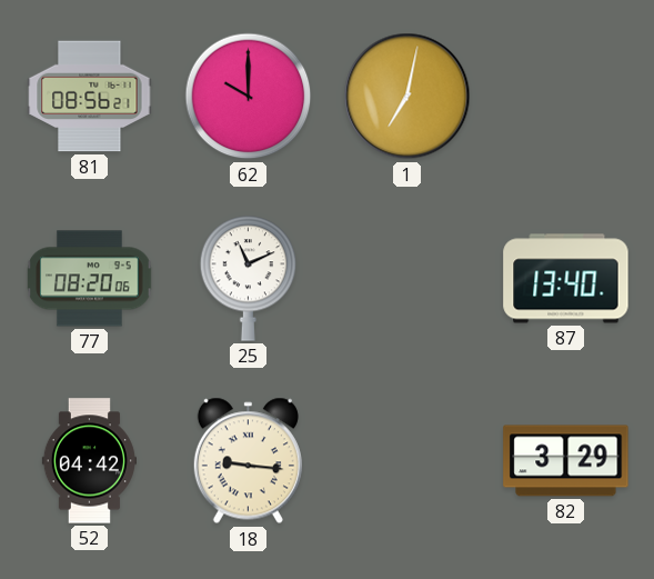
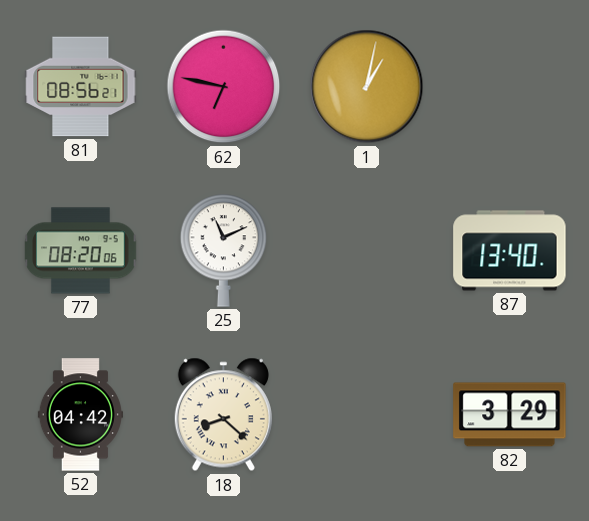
62: 10:00 -> 6:47
1: 7:02 -> 1:02
18: 9:16 -> 8:22
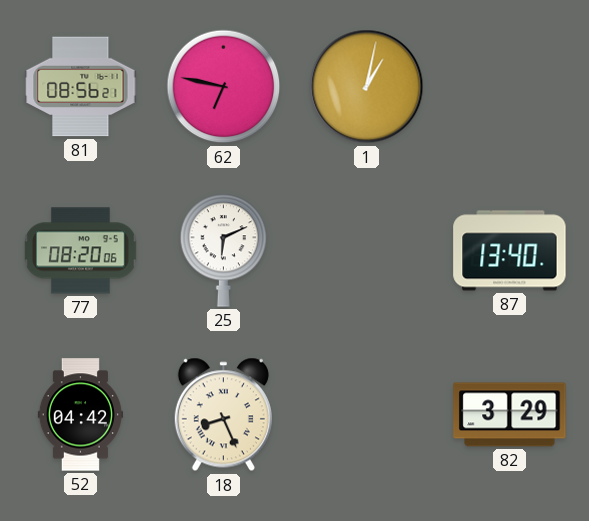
25: 11:11 -> 6:11
18: 8:22 -> 8:26
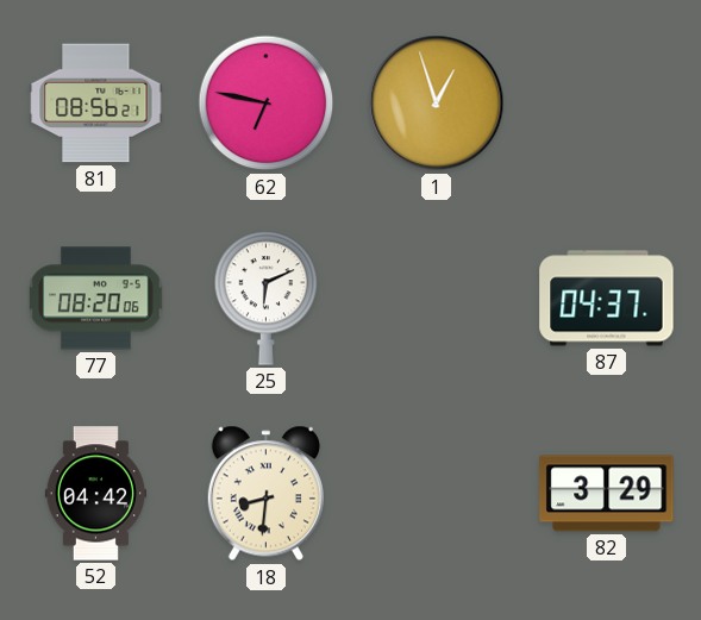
1: 1:02 -> 12:57
87: 13:40 -> 04:37
18: 8:26 -> 8:31
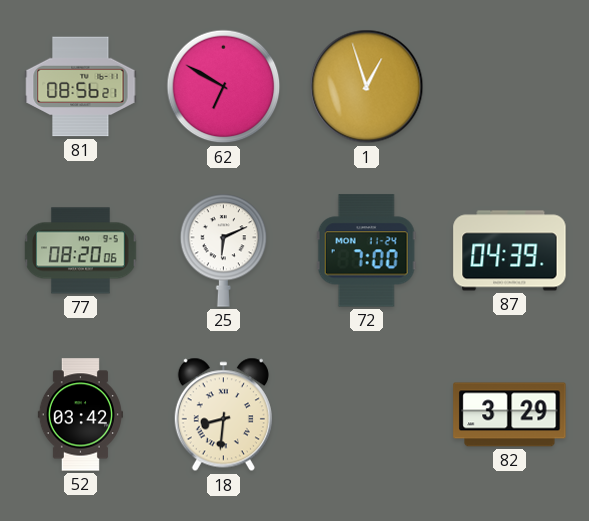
62: 6:47 -> 6:50
72: none -> 7:00
87: 04:37 -> 04:39
52: 04:42 -> 03:42
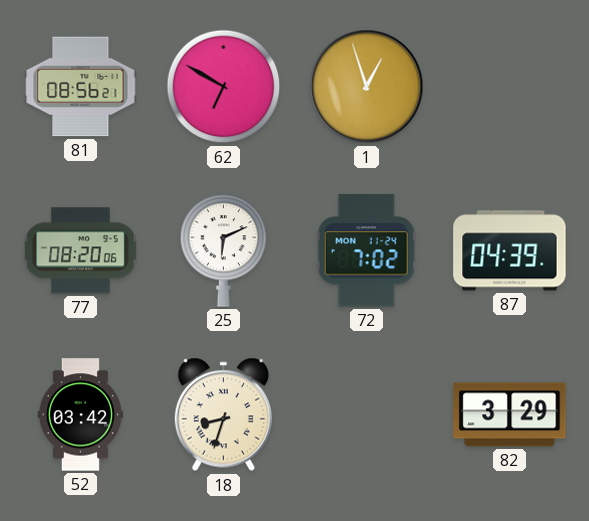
72: 7:00 -> 7:02
18: 8:31 -> 8:33
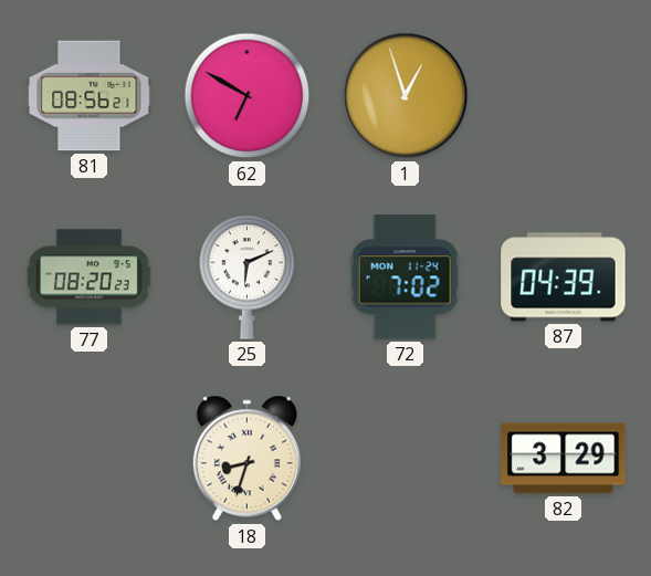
77: 08:20:06 -> 08:20:23
52: 03:42 -> none
